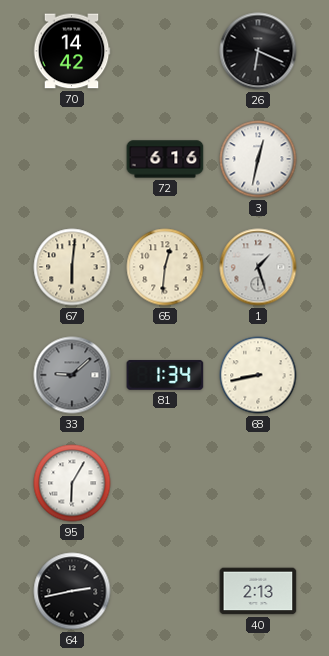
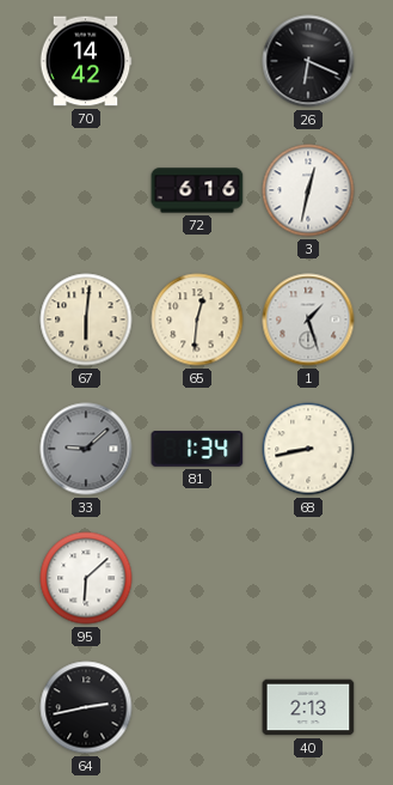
95: 6:05 -> 6:08
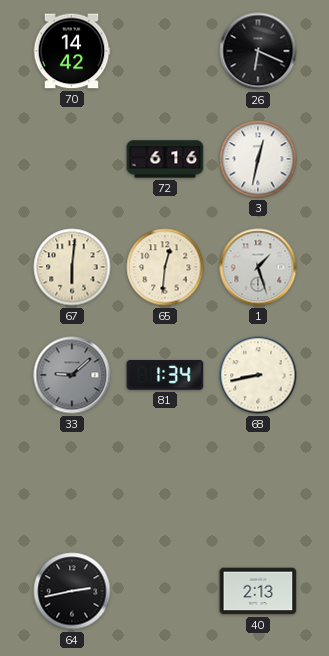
95: 6:08 -> none
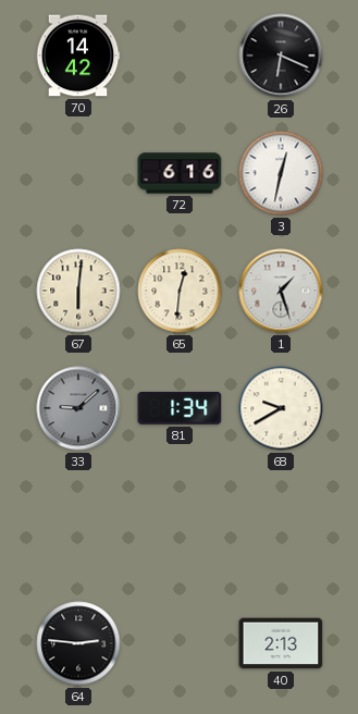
68: 8:43 -> 9:40
64: 2:43 -> 2:46
